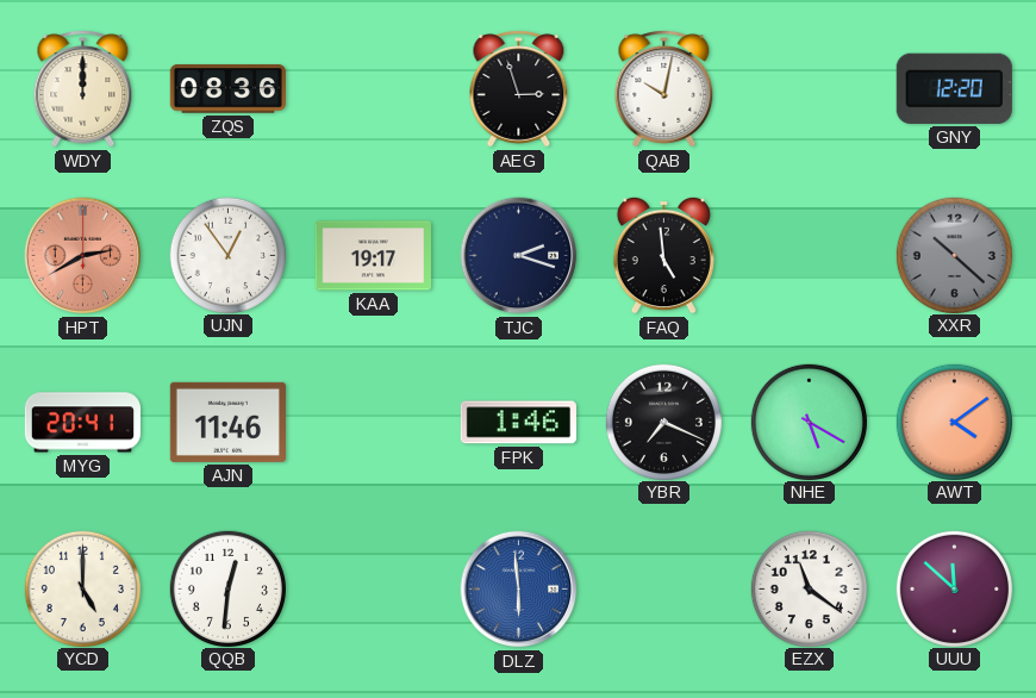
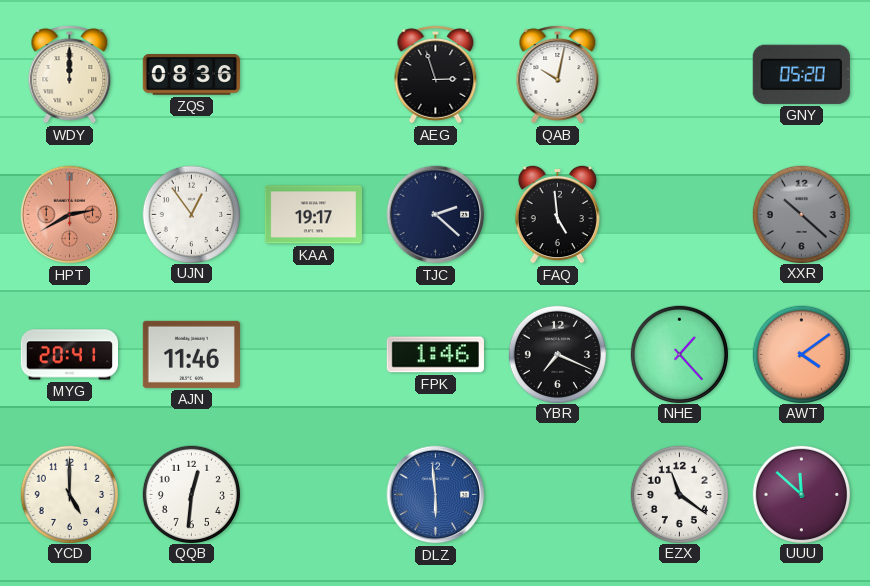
GNY: 12:20 -> 05:20
TJC: 2:18 -> 2:22
NHE: 5:20 -> 1:23
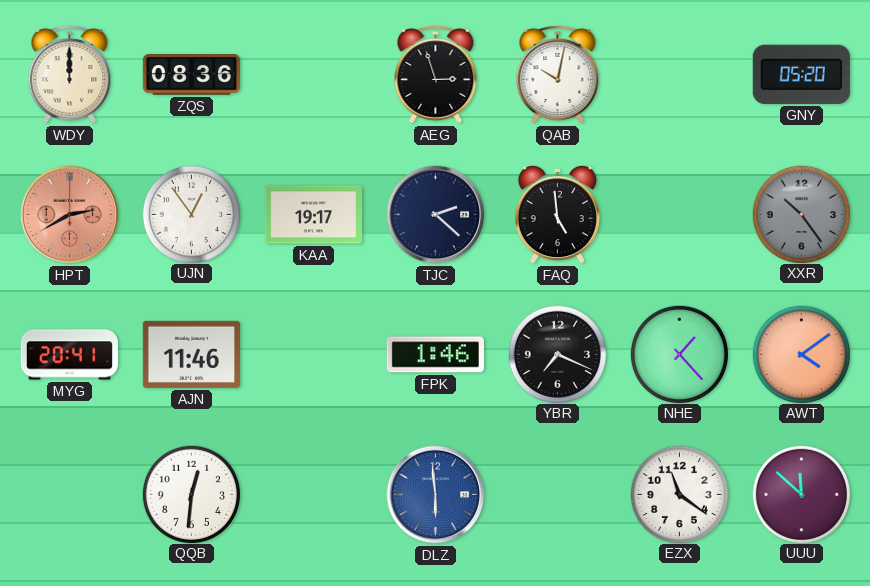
XXR: 10:22 -> 10:24
YCD: 5:00 -> none
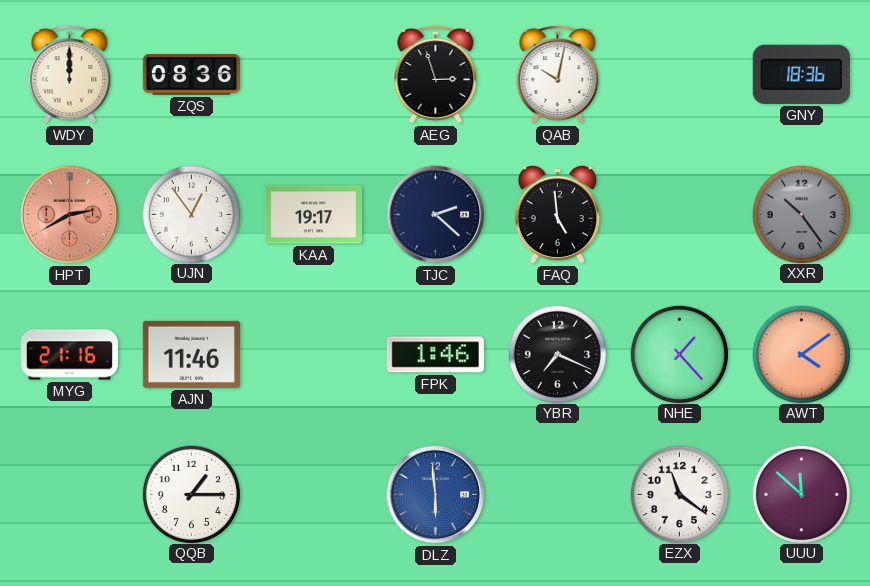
GNY: 05:20 -> 18:36
MYG: 20:41 -> 21:16
QQB: 12:31 -> 1:15
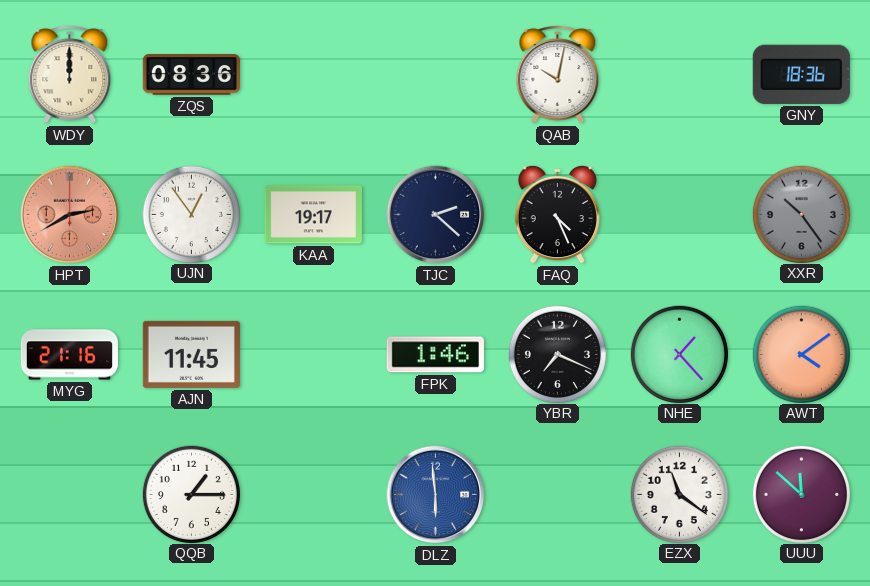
AEG: 2:57 -> none
FAQ: 4:59 -> 4:26
AJN: 11:46 -> 11:45
